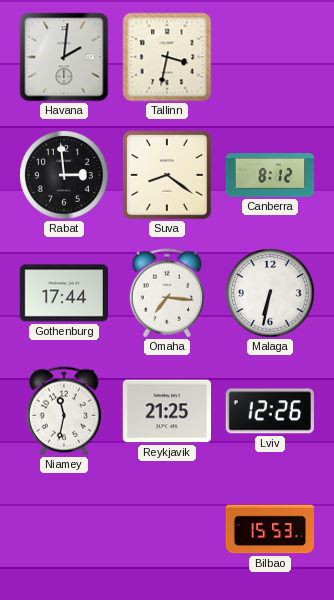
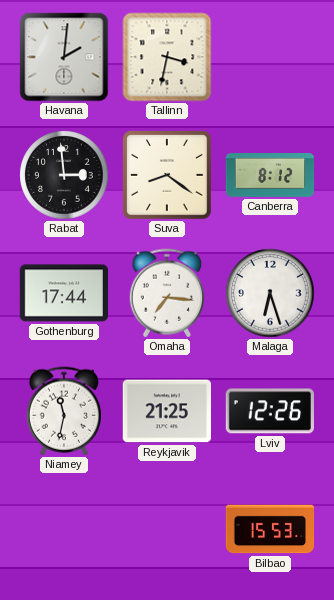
Malaga: 6:32 -> 6:27
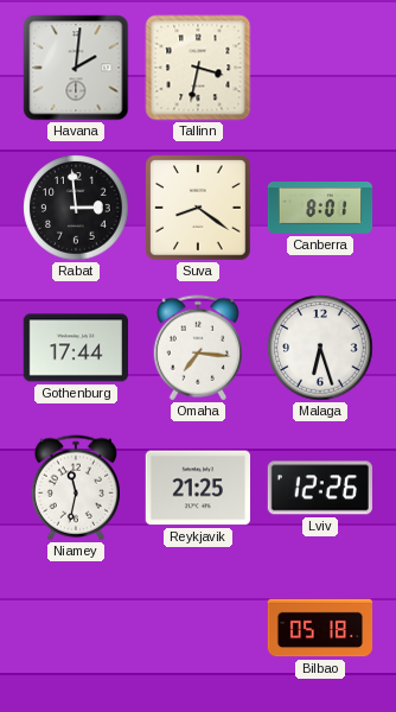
Canberra: 8:12 -> 8:01
Bilbao: 15:53 -> 05:18
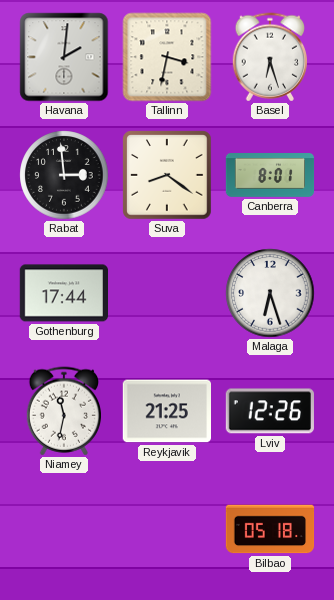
Basel: none -> 6:27
Omaha: 7:16 -> none
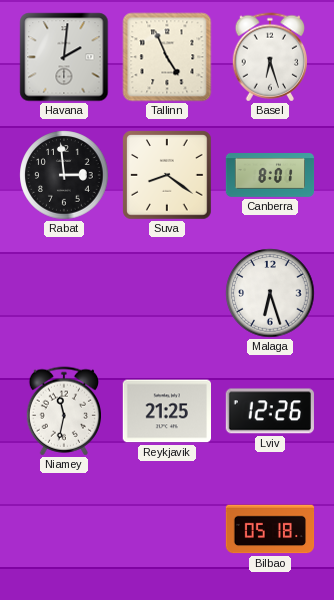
Tallinn: 3:32 -> 4:56
Gothenburg: 17:44 -> none
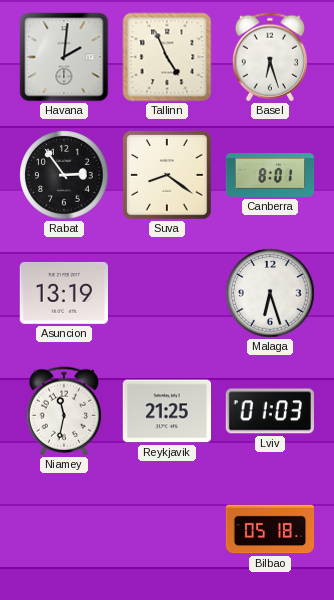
Rabat: 2:59 -> 2:54
Asuncion: none -> 13:19
Lviv: 12:26 -> 01:03
